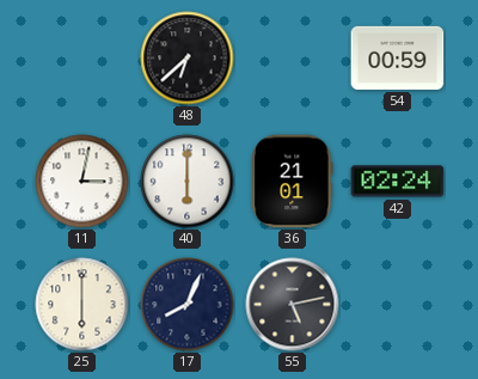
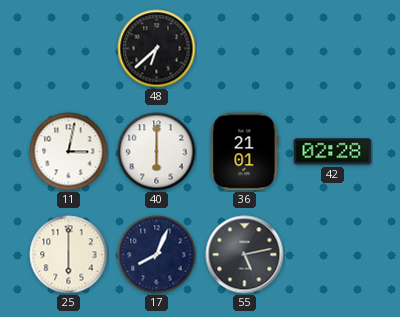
54: 00:59 -> none
42: 02:24 -> 02:28
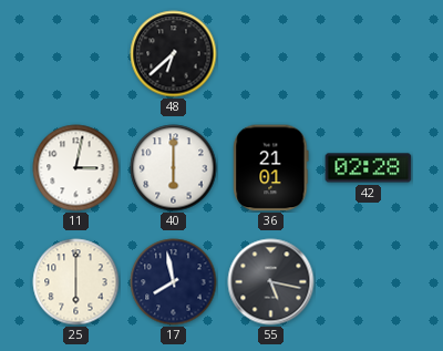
17: 8:04 -> 7:58
55: 5:13 -> 5:17
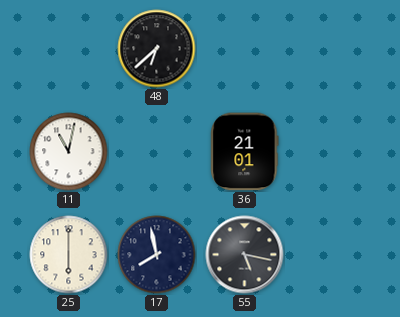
11: 3:02 -> 11:02
40: 6:00 -> none
42: 02:28 -> none
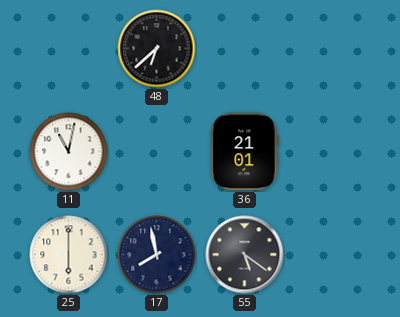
55: 5:17 -> 5:21
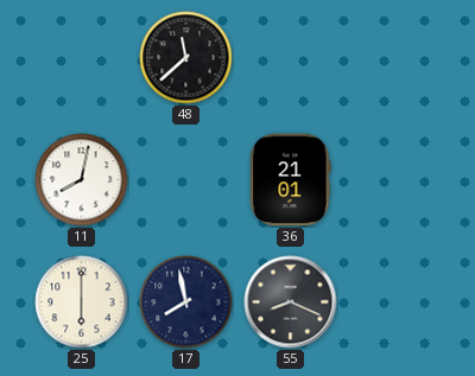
48: 6:38 -> 11:38
11: 11:02 -> 8:02
55: 5:21 -> 8:19
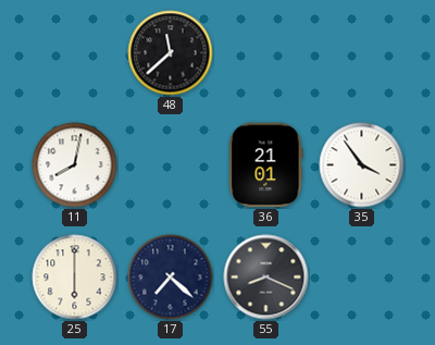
35: none -> 3:54
17: 7:58 -> 7:22
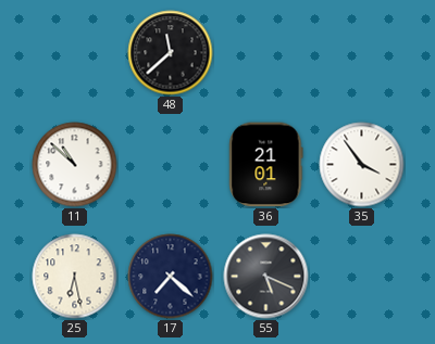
11: 8:02 -> 10:52
25: 6:00 -> 6:28
55: 8:19 -> 5:19
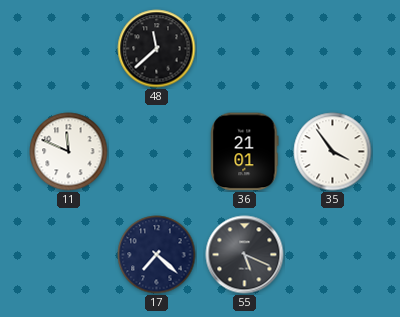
11: 10:52 -> 11:49
25: 6:28 -> none
